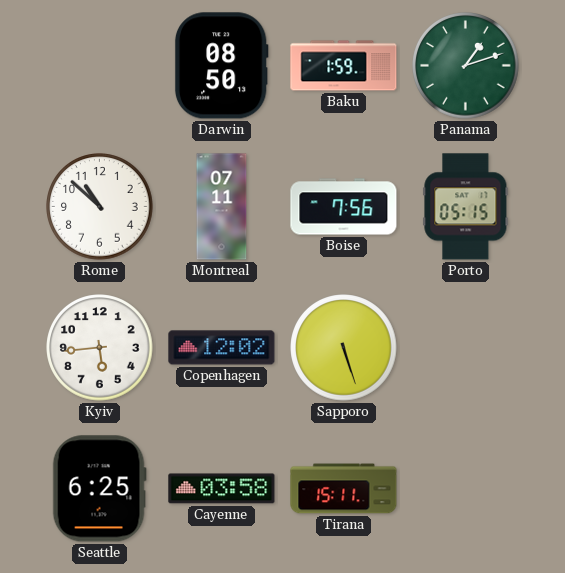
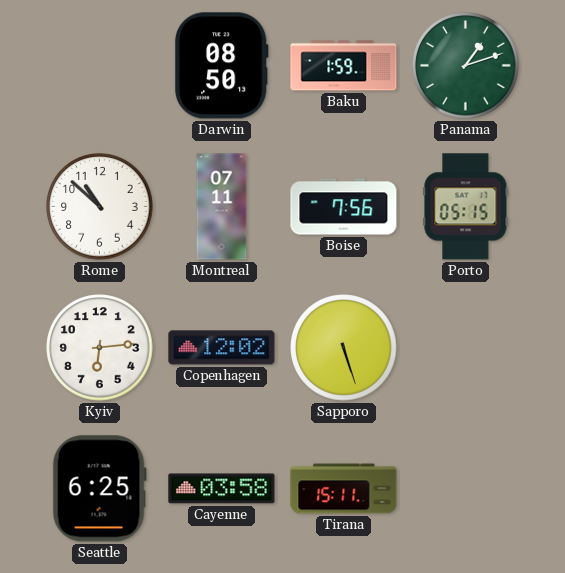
Kyiv: 5:44 -> 6:14
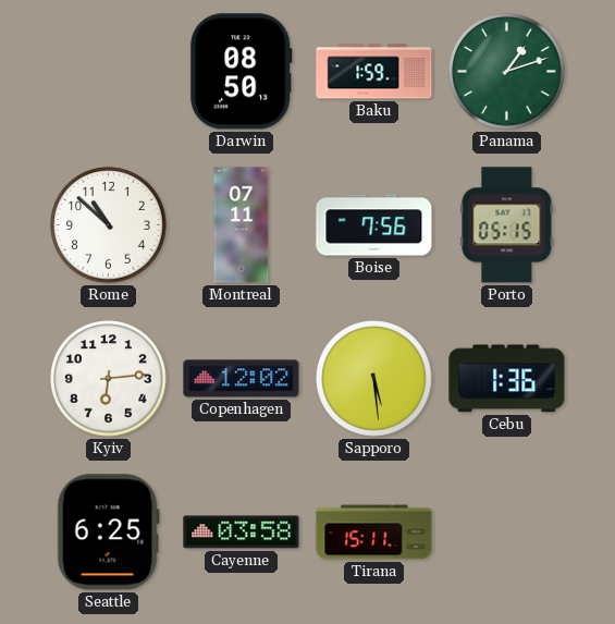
Sapporo: 5:27 -> 5:29
Cebu: none -> 1:36
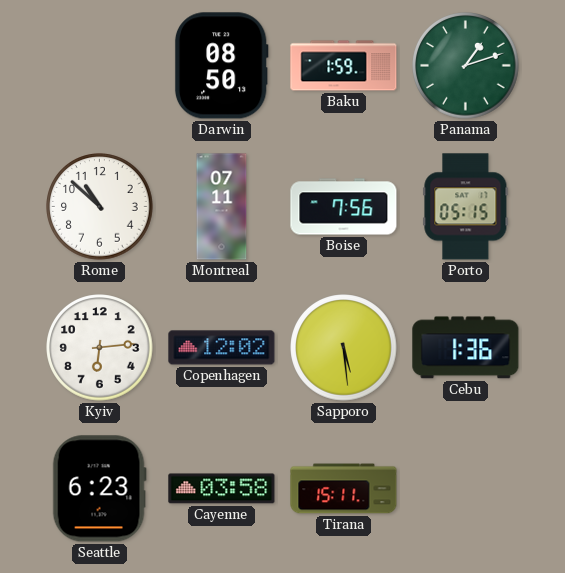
Seattle: 6:25 -> 6:23
